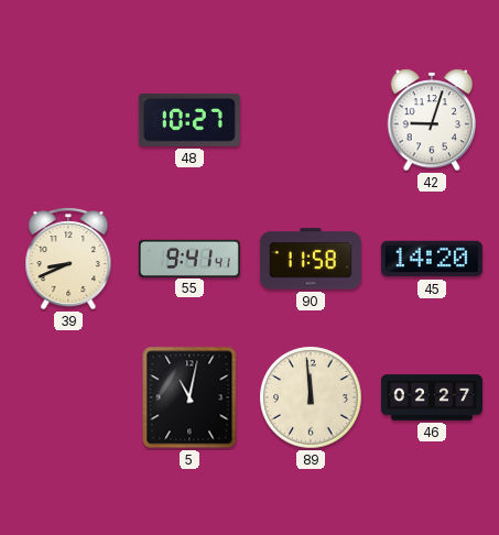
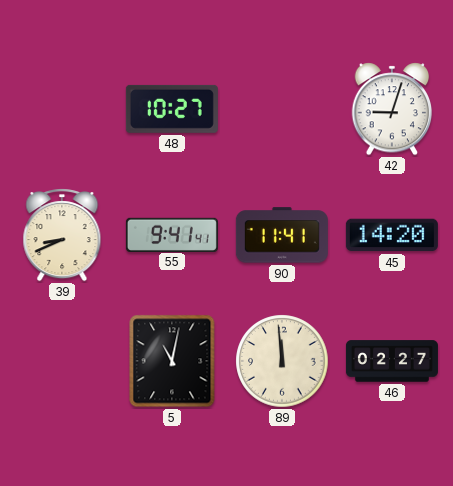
90: 11:58 -> 11:41
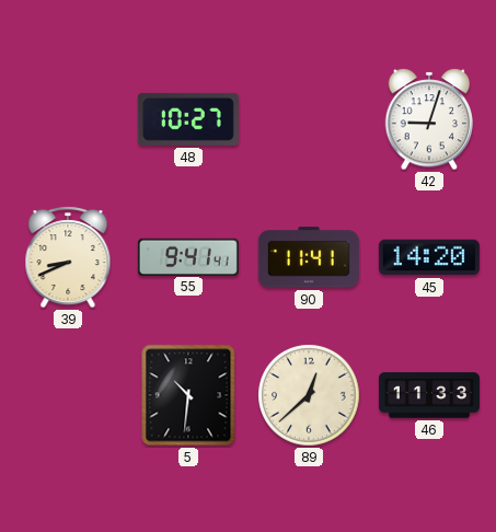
5: 11:02 -> 10:31
89: 11:59 -> 12:38
46: 02:27 -> 11:33
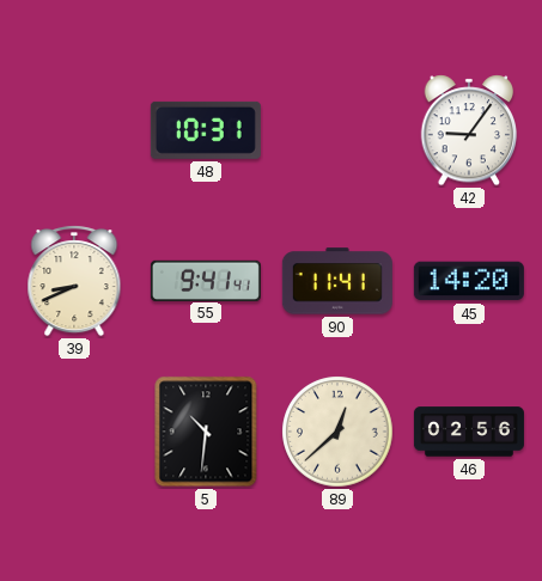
48: 10:27 -> 10:31
42: 9:03 -> 9:06
46: 11:33 -> 02:56
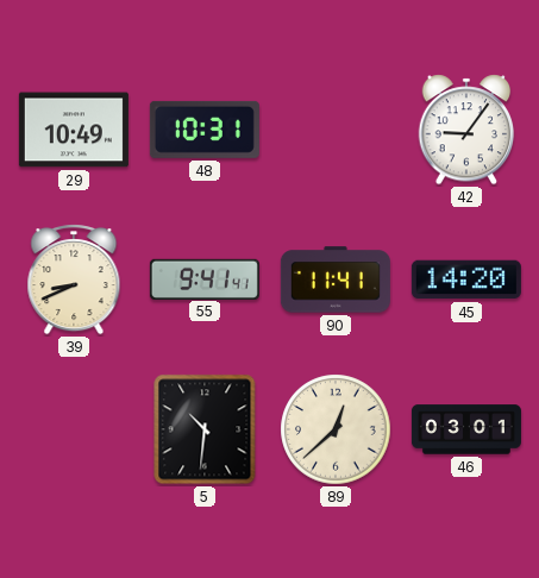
29: none -> 10:49
46: 02:56 -> 03:01
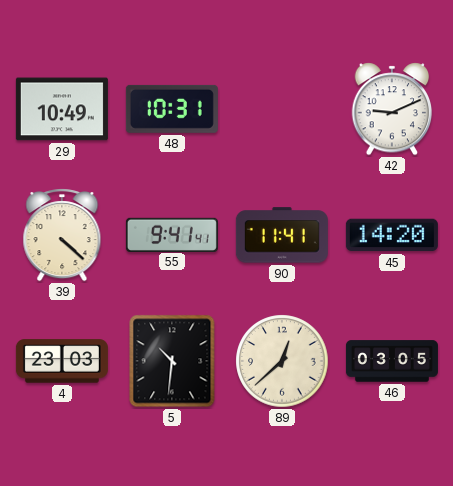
42: 9:06 -> 9:11
39: 8:41 -> 4:22
4: none -> 23:03
46: 03:01 -> 03:05
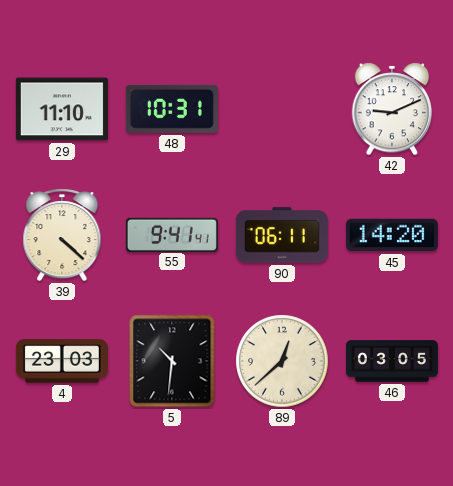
29: 10:49 -> 11:10
90: 11:41 -> 06:11
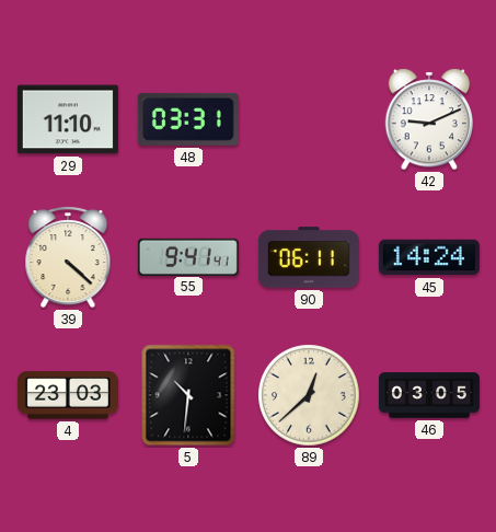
48: 10:31 -> 03:31
45: 14:20 -> 14:24
